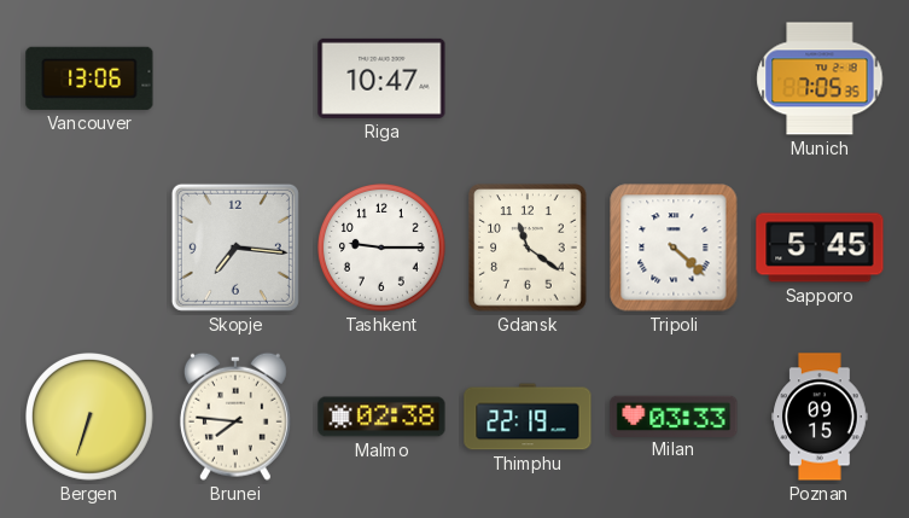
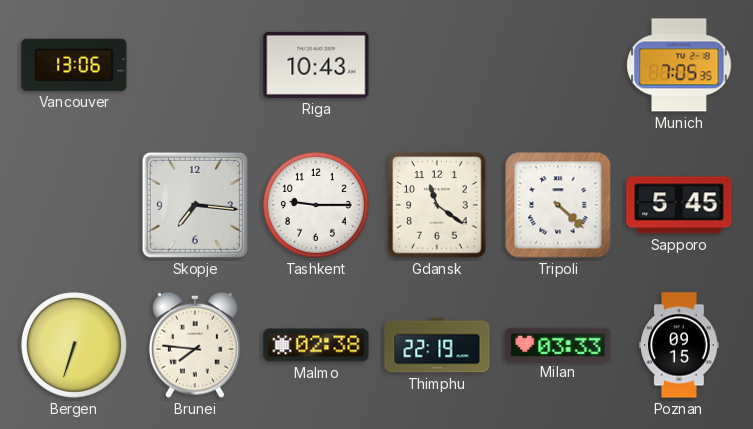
Riga: 10:47 -> 10:43
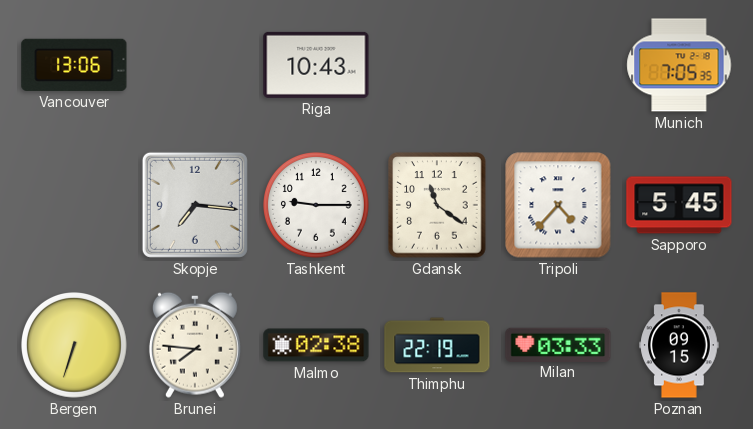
Tripoli: 4:22 -> 4:37
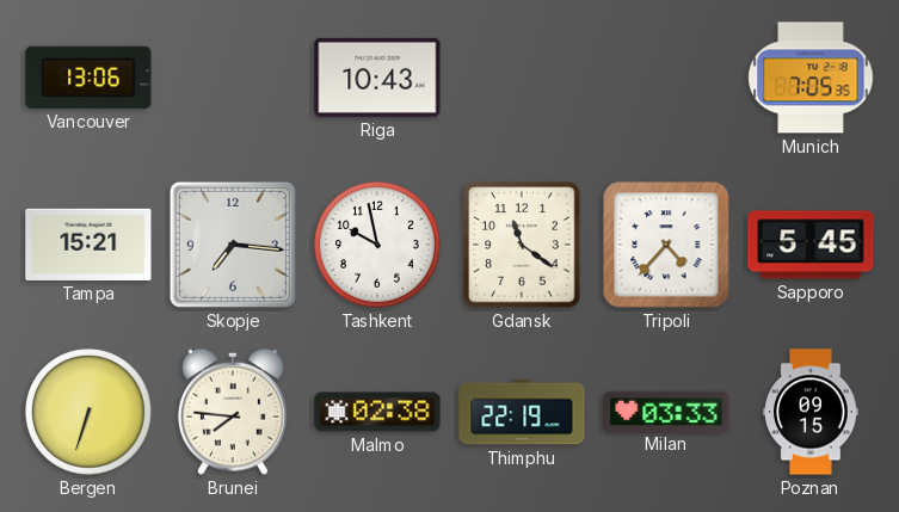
Tampa: none -> 15:21
Tashkent: 9:15 -> 9:58
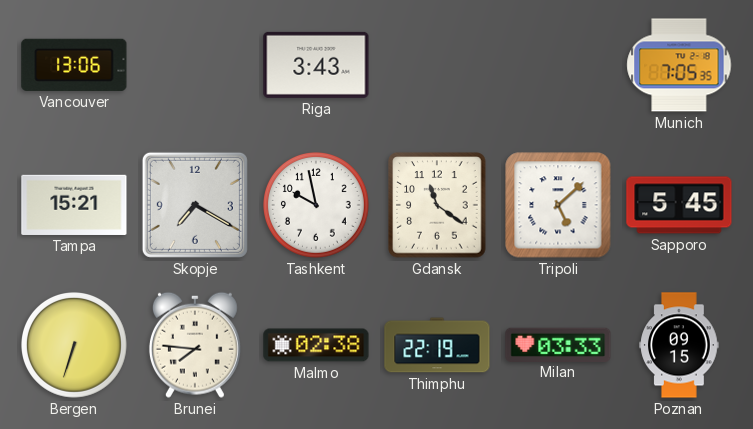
Riga: 10:43 -> 3:43
Skopje: 7:16 -> 7:20
Tripoli: 4:37 -> 5:08
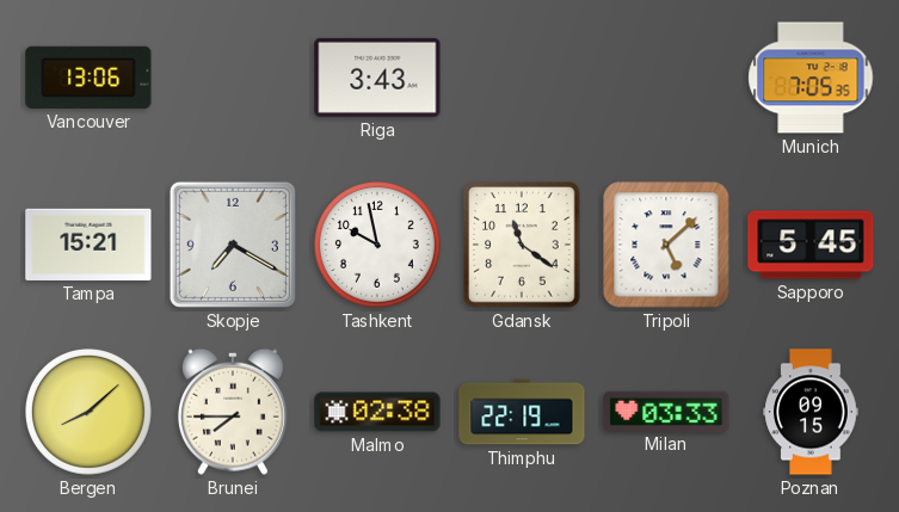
Bergen: 6:33 -> 8:08
Brunei: 7:46 -> 7:45
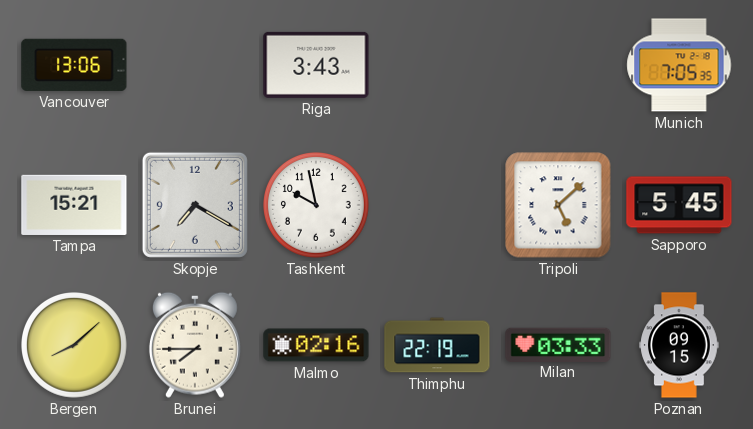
Gdansk: 11:21 -> none
Malmo: 02:38 -> 02:16
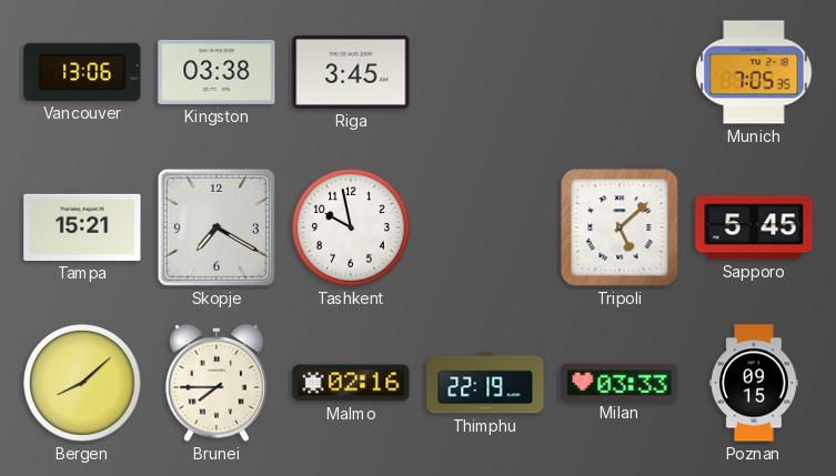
Kingston: none -> 03:38
Riga: 3:43 -> 3:45
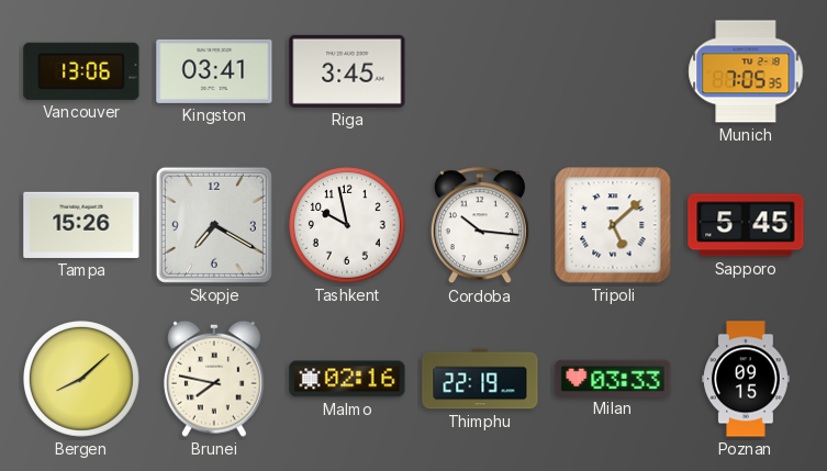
Kingston: 03:38 -> 03:41
Tampa: 15:21 -> 15:26
Cordoba: none -> 10:16
Brunei: 7:45 -> 7:47
